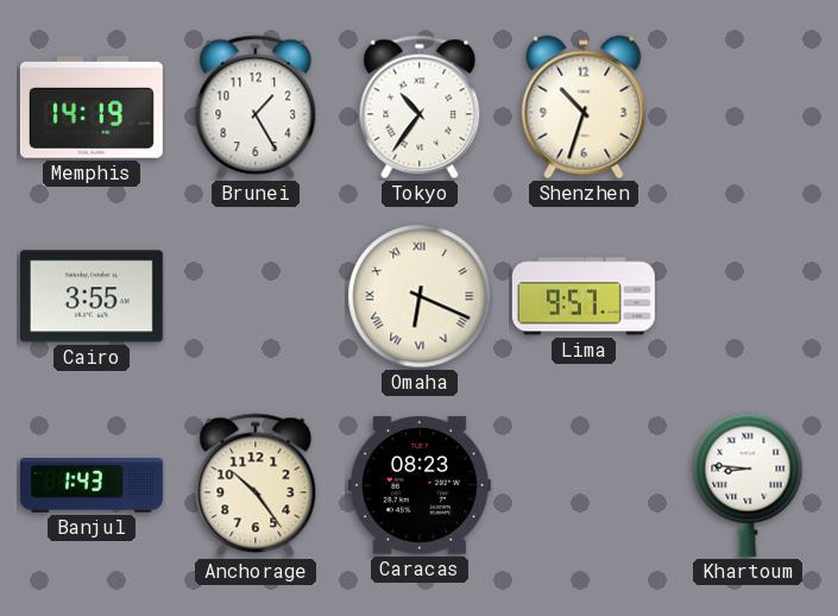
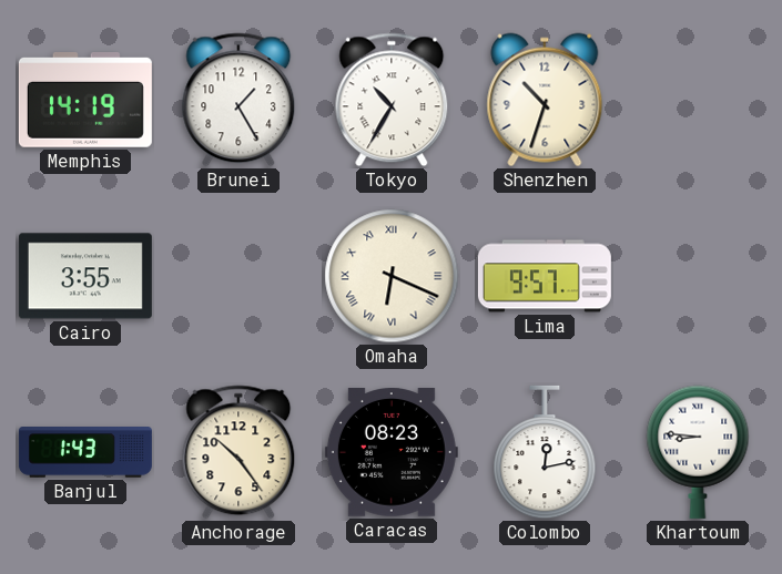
Tokyo: 10:36 -> 10:35
Colombo: none -> 12:13
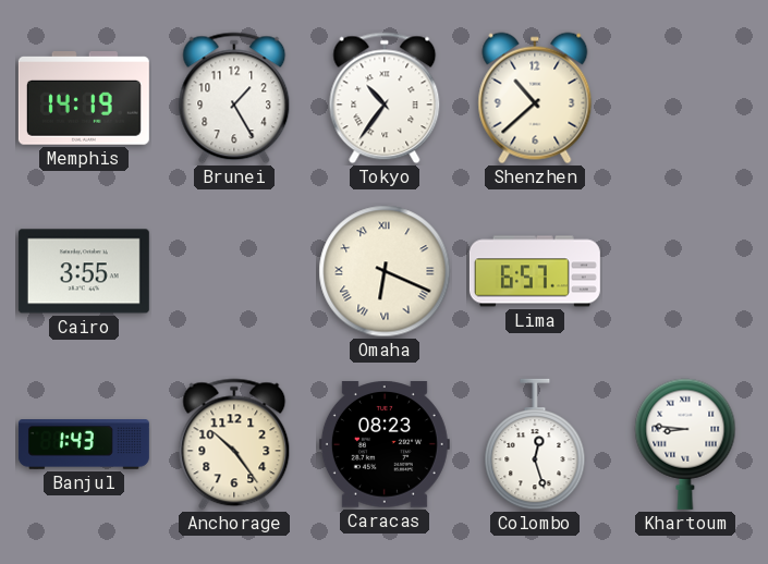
Tokyo: 10:35 -> 10:36
Shenzhen: 10:33 -> 10:38
Lima: 9:57 -> 6:57
Colombo: 12:13 -> 12:27
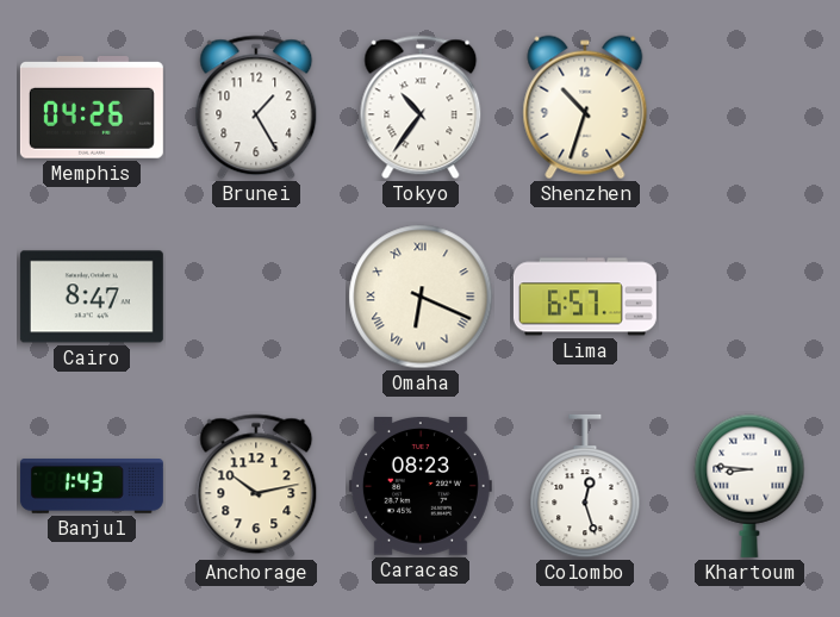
Memphis: 14:19 -> 04:26
Shenzhen: 10:38 -> 10:33
Cairo: 3:55 -> 8:47
Anchorage: 10:24 -> 10:13
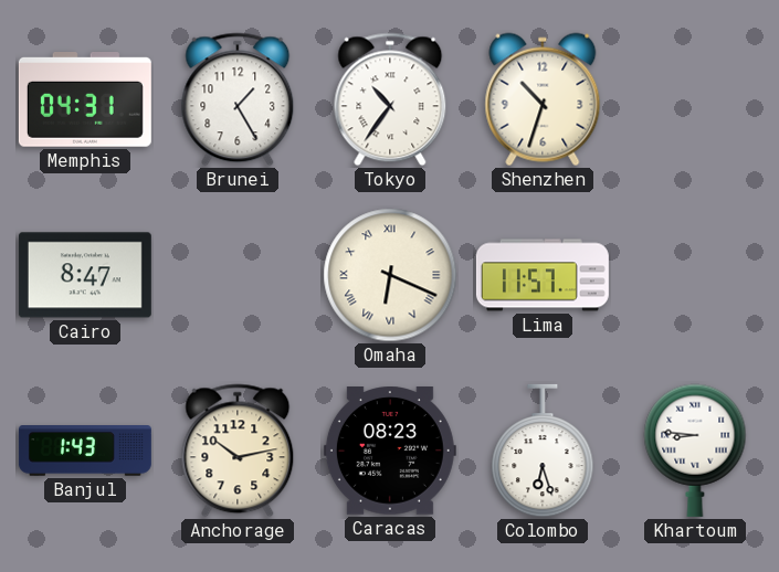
Memphis: 04:26 -> 04:31
Lima: 6:57 -> 11:57
Colombo: 12:27 -> 6:27
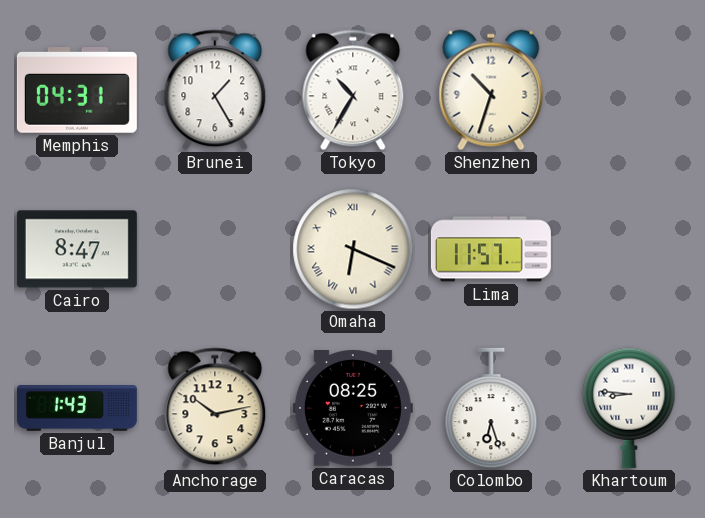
Tokyo: 10:36 -> 10:35
Caracas: 08:23 -> 08:25
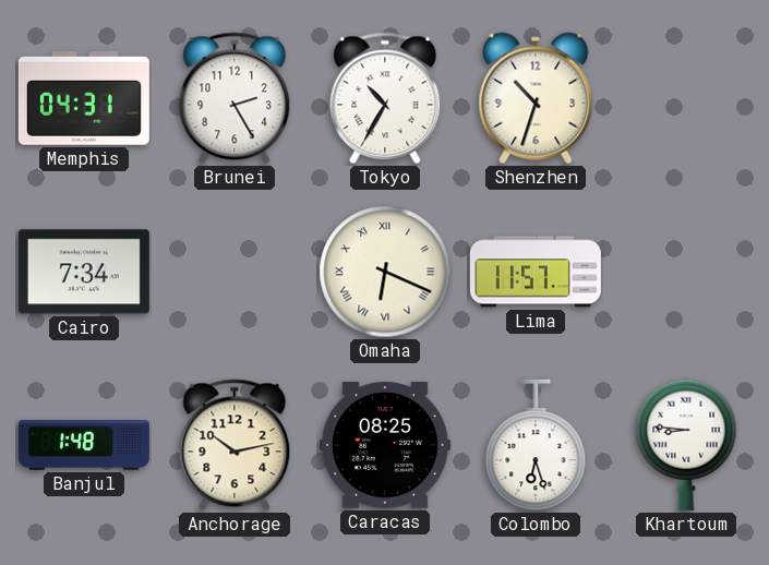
Brunei: 1:25 -> 2:25
Cairo: 8:47 -> 7:34
Banjul: 1:43 -> 1:48
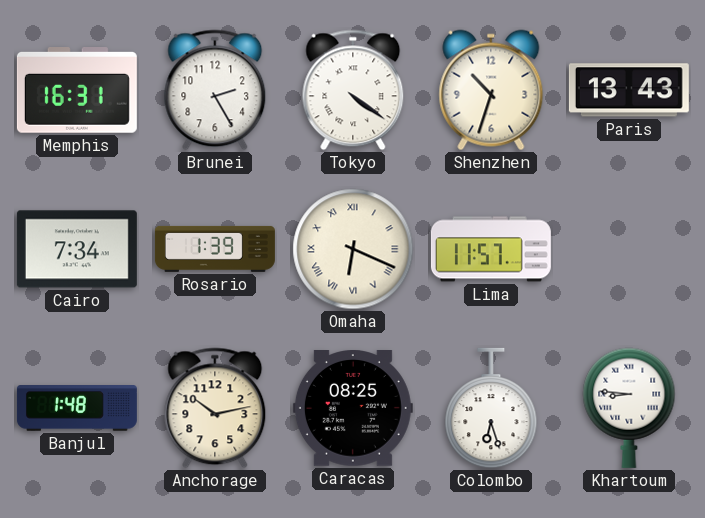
Memphis: 04:31 -> 16:31
Tokyo: 10:35 -> 4:21
Paris: none -> 13:43
Rosario: none -> 1:39
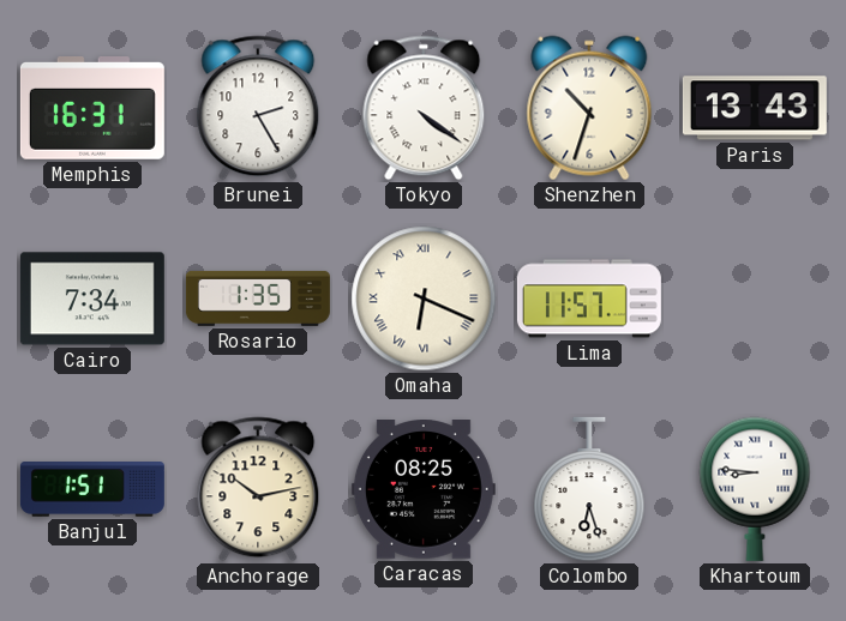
Rosario: 1:39 -> 1:35
Banjul: 1:48 -> 1:51
